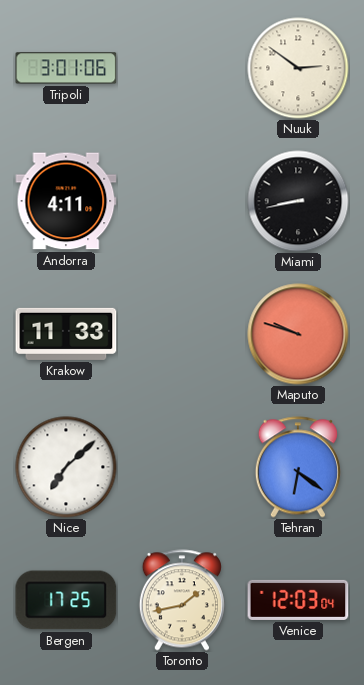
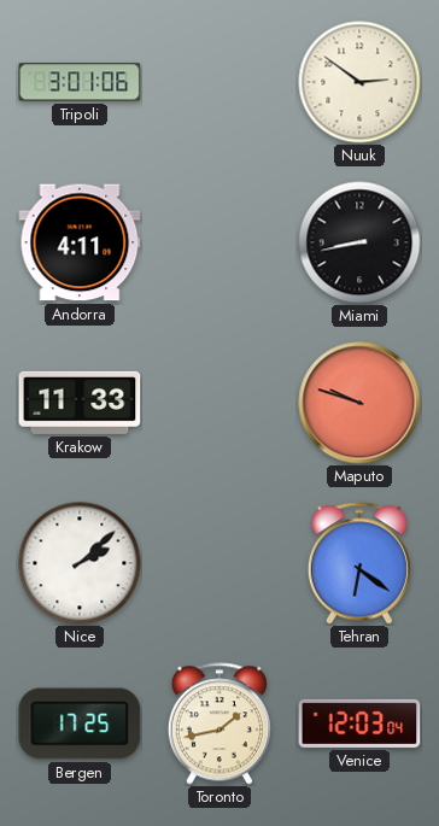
Nice: 7:08 -> 2:08
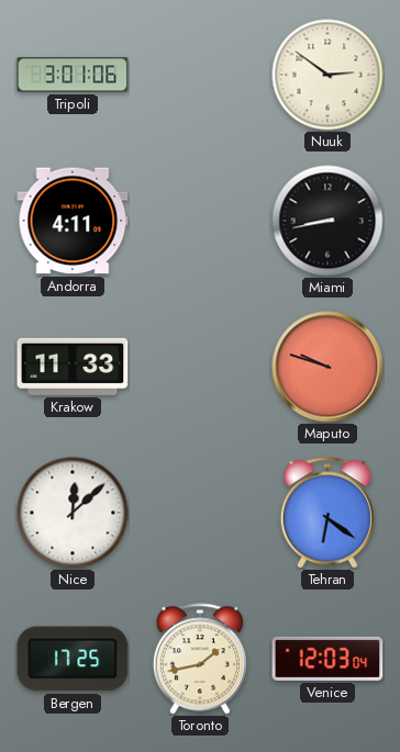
Nice: 2:08 -> 12:08
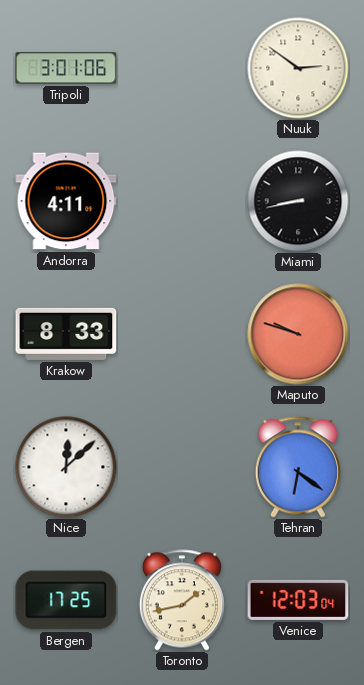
Krakow: 11:33 -> 8:33
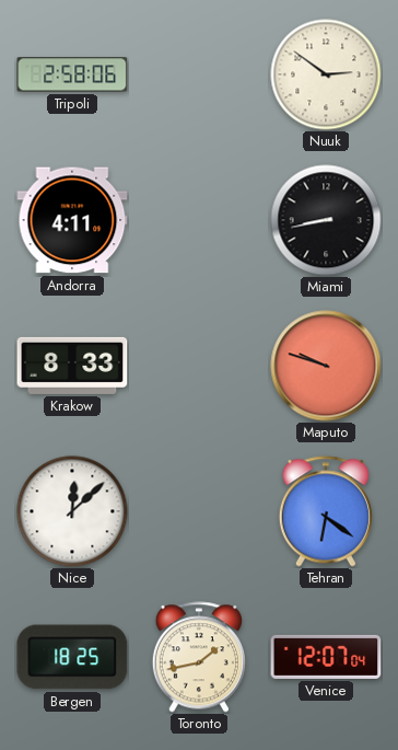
Tripoli: 3:01 -> 2:58
Bergen: 17:25 -> 18:25
Venice: 12:03 -> 12:07
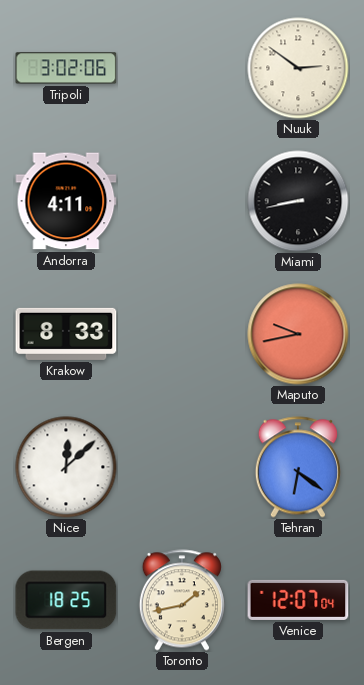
Tripoli: 2:58 -> 3:02
Maputo: 9:48 -> 9:43
